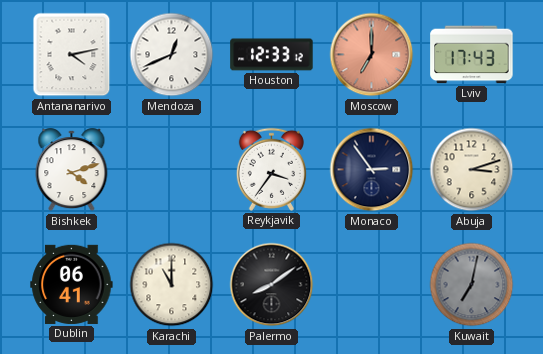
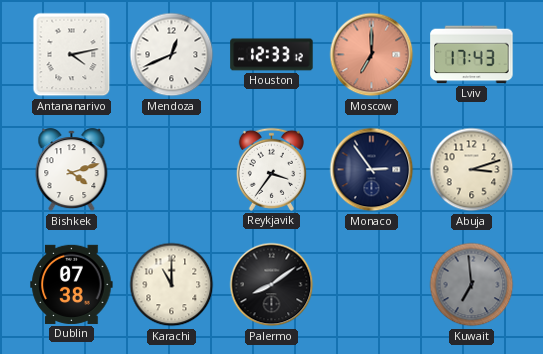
Dublin: 06:41 -> 07:38
Kuwait: 7:02 -> 6:59
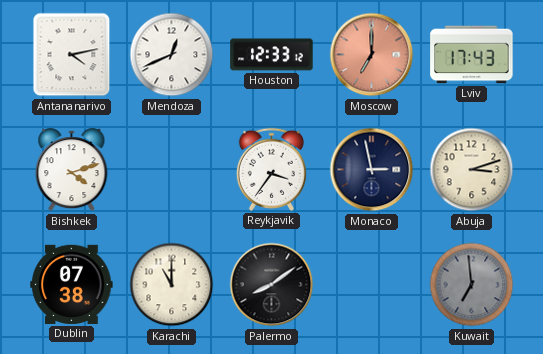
Monaco: 2:54 -> 2:58
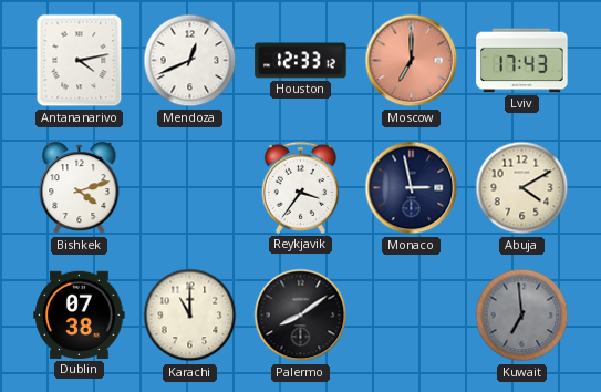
Abuja: 3:12 -> 4:10
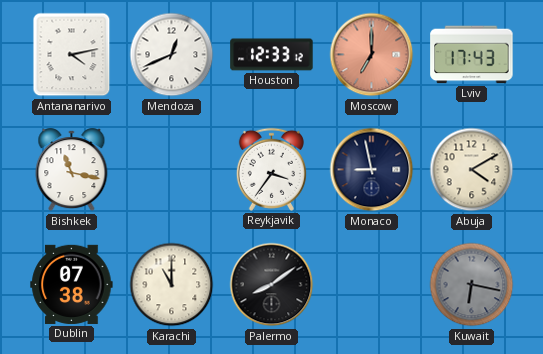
Bishkek: 4:12 -> 11:17
Monaco: 2:58 -> 8:58
Kuwait: 6:59 -> 6:17
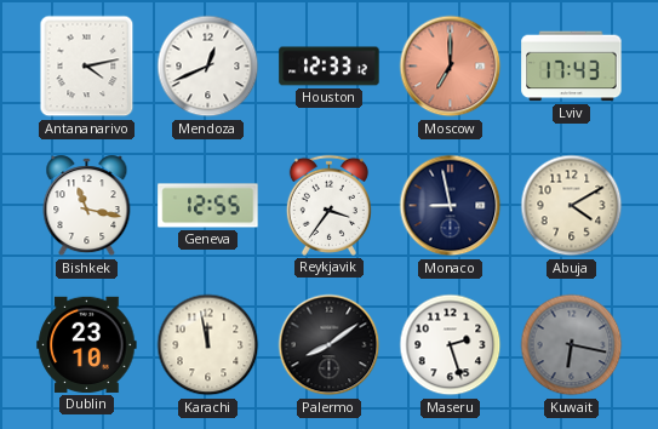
Geneva: none -> 12:55
Dublin: 07:38 -> 23:10
Karachi: 11:00 -> 11:58
Maseru: none -> 2:27
